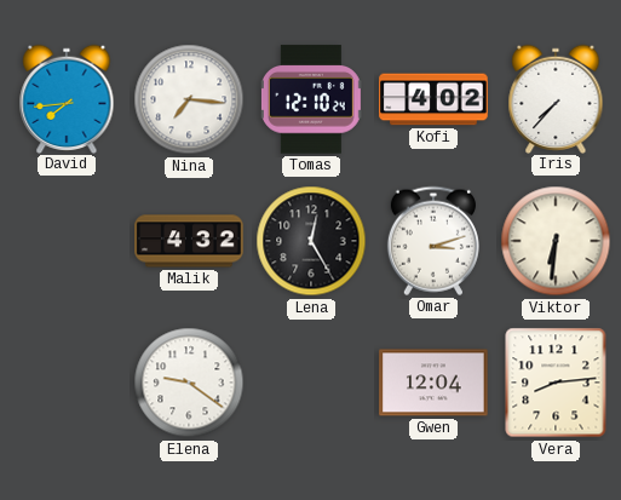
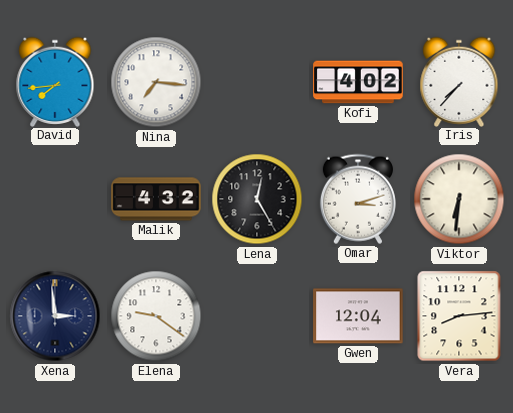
Tomas: 12:10 -> none
Xena: none -> 2:59
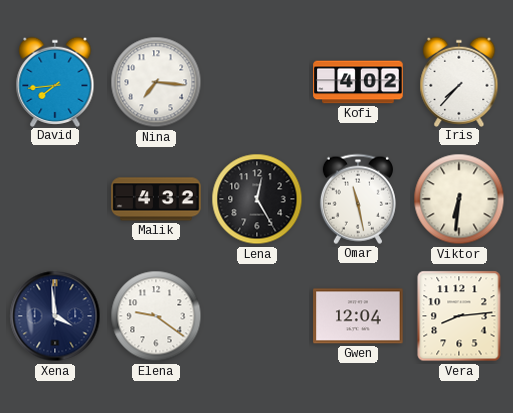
Omar: 3:12 -> 11:28
Xena: 2:59 -> 3:59
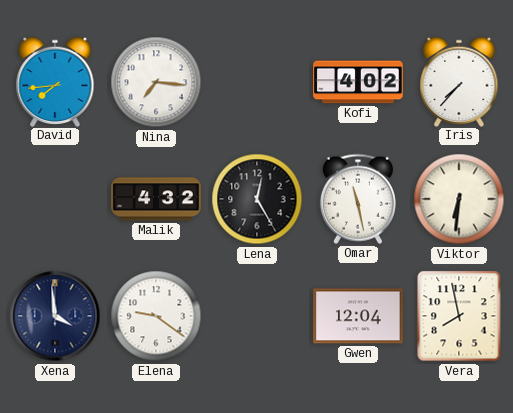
Vera: 8:14 -> 7:58
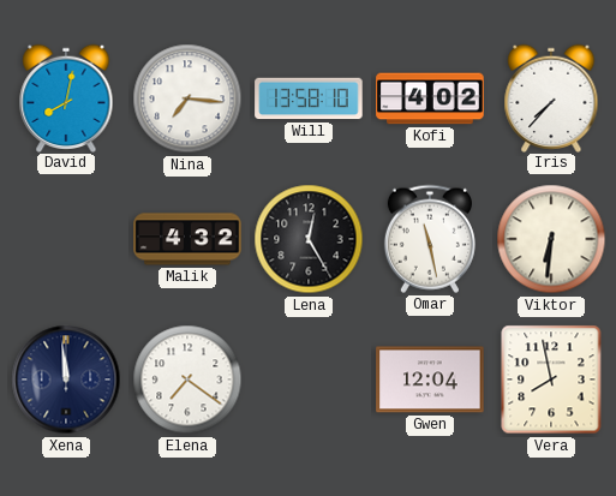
David: 7:44 -> 8:02
Will: none -> 13:58
Xena: 3:59 -> 11:59
Elena: 9:21 -> 7:21
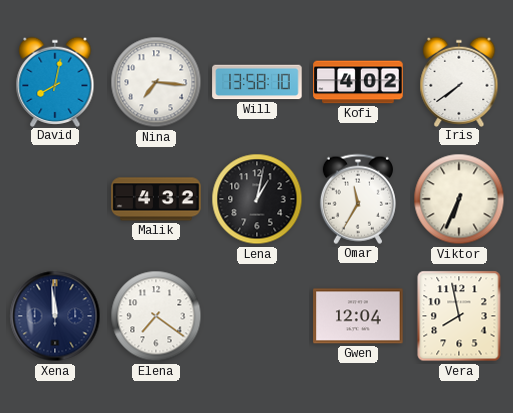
Iris: 7:37 -> 7:39
Lena: 12:25 -> 1:02
Omar: 11:28 -> 11:35
Viktor: 6:31 -> 6:34
